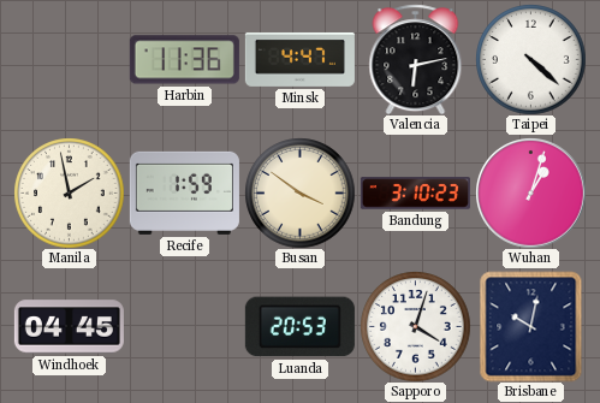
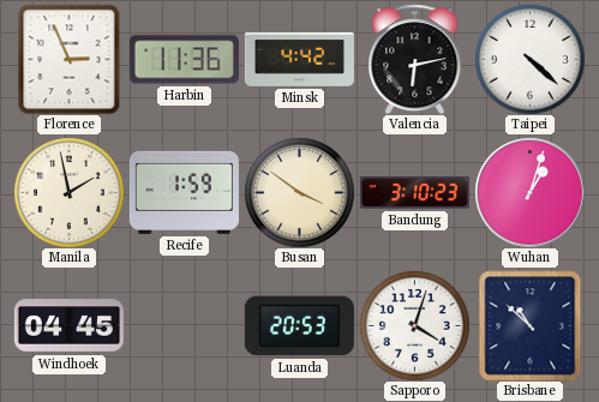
Florence: none -> 2:56
Minsk: 4:47 -> 4:42
Brisbane: 10:02 -> 10:52
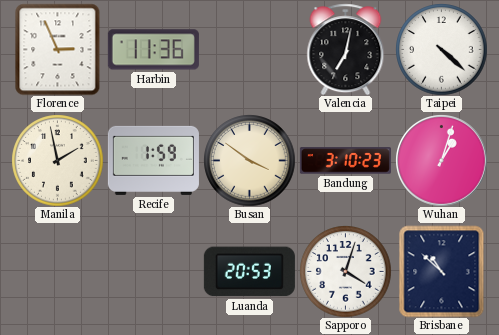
Minsk: 4:42 -> none
Valencia: 6:13 -> 7:02
Windhoek: 04:45 -> none
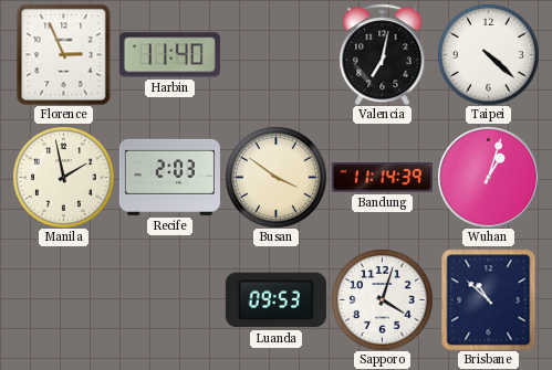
Harbin: 11:36 -> 11:40
Recife: 1:59 -> 2:03
Bandung: 3:10 -> 11:14
Luanda: 20:53 -> 09:53
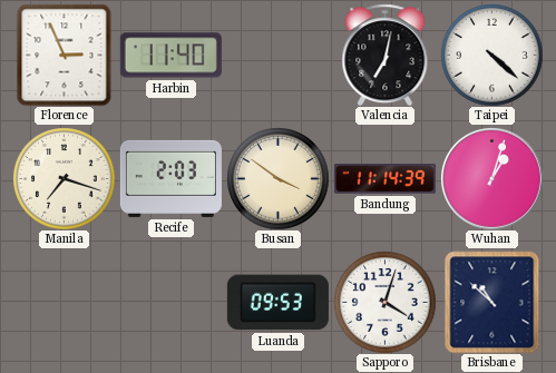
Manila: 1:58 -> 7:18
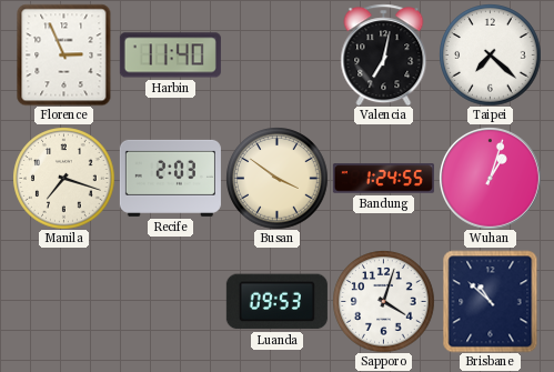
Taipei: 4:22 -> 7:22
Bandung: 11:14 -> 1:24
